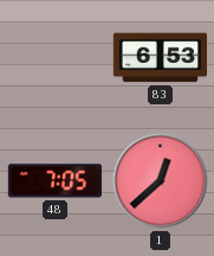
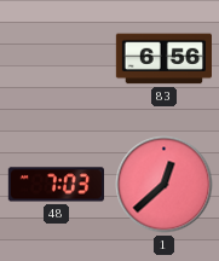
83: 6:53 -> 6:56
48: 7:05 -> 7:03
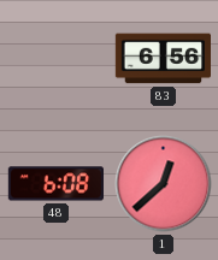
48: 7:03 -> 6:08
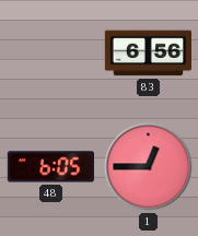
48: 6:08 -> 6:05
1: 12:38 -> 12:45
